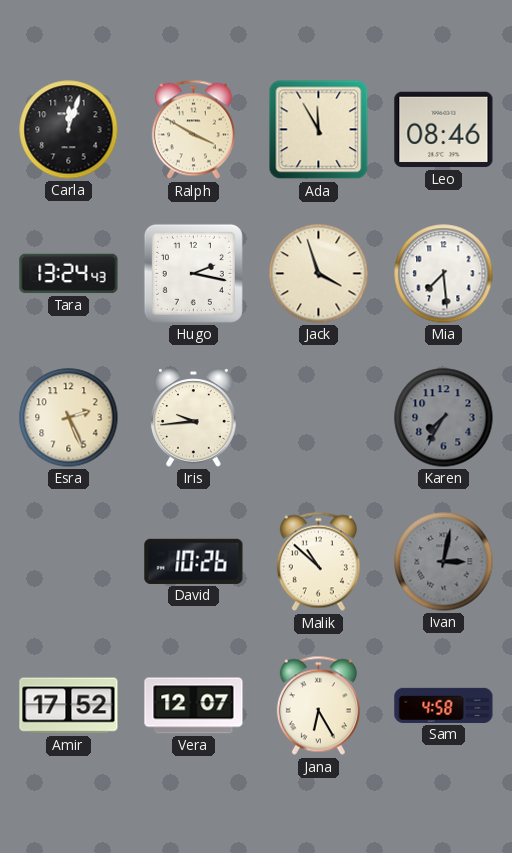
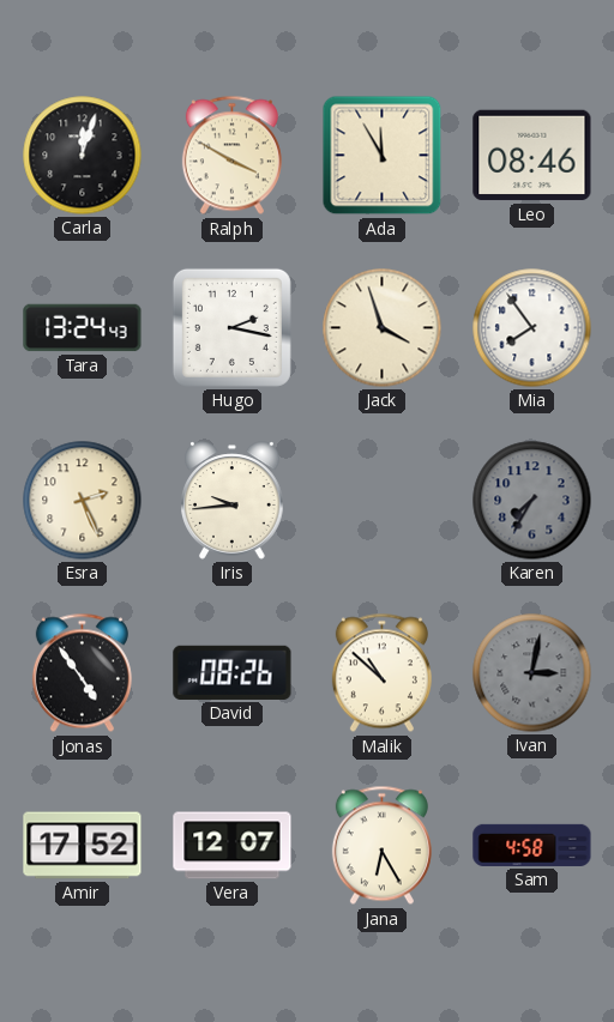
Mia: 7:29 -> 7:54
Jonas: none -> 4:54
David: 10:26 -> 08:26
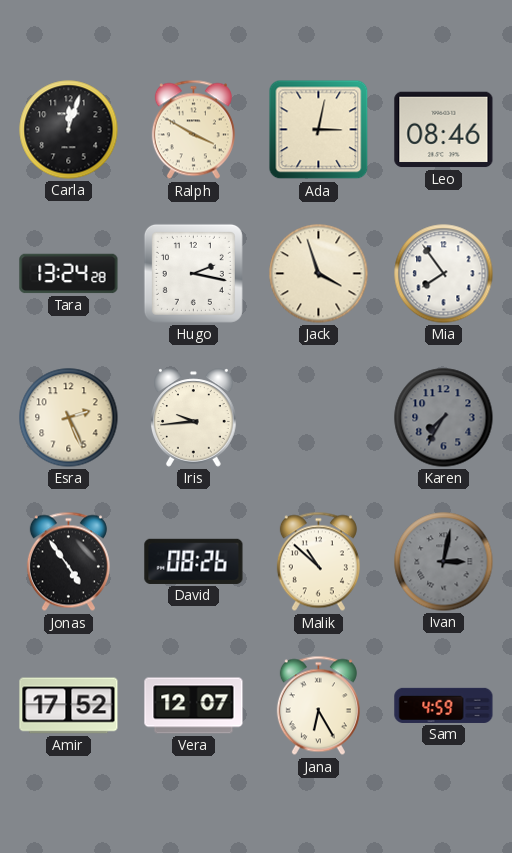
Ada: 11:55 -> 3:02
Tara: 13:24:43 -> 13:24:28
Sam: 4:58 -> 4:59
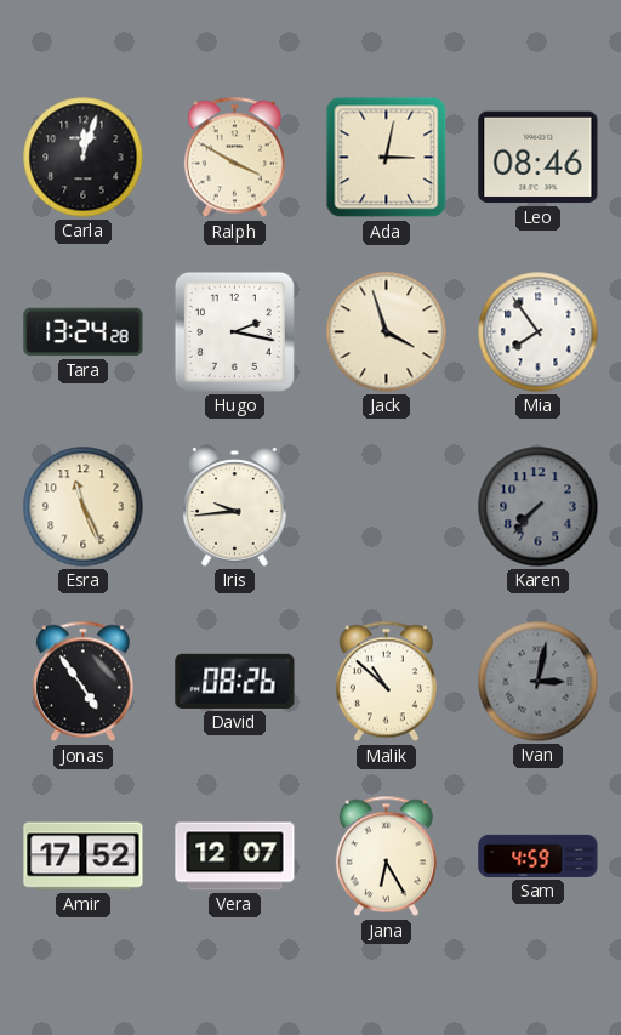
Esra: 2:26 -> 11:26
Karen: 7:35 -> 7:37
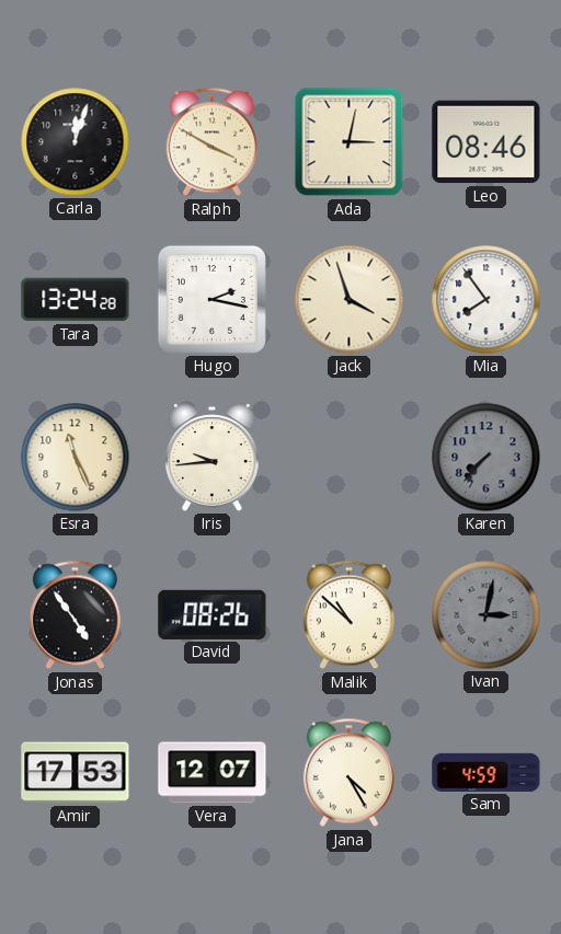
Amir: 17:52 -> 17:53
Jana: 6:25 -> 4:25
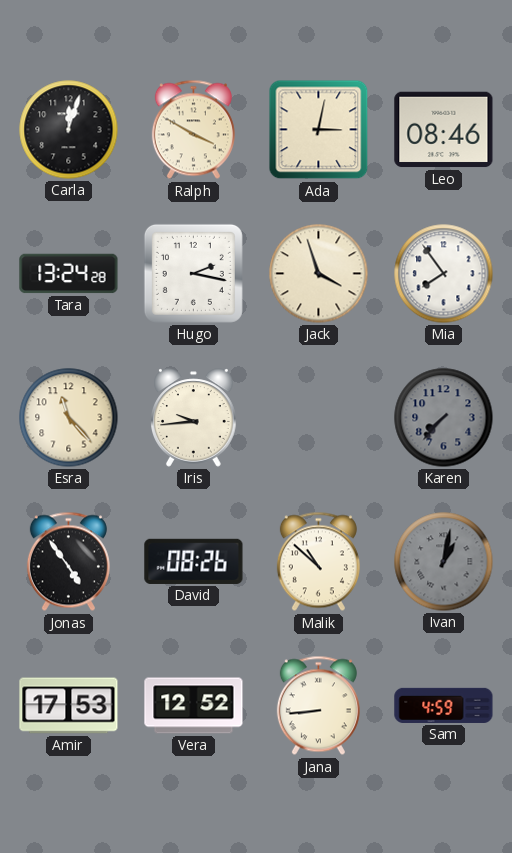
Esra: 11:26 -> 11:23
Ivan: 3:02 -> 1:02
Vera: 12:07 -> 12:52
Jana: 4:25 -> 8:44
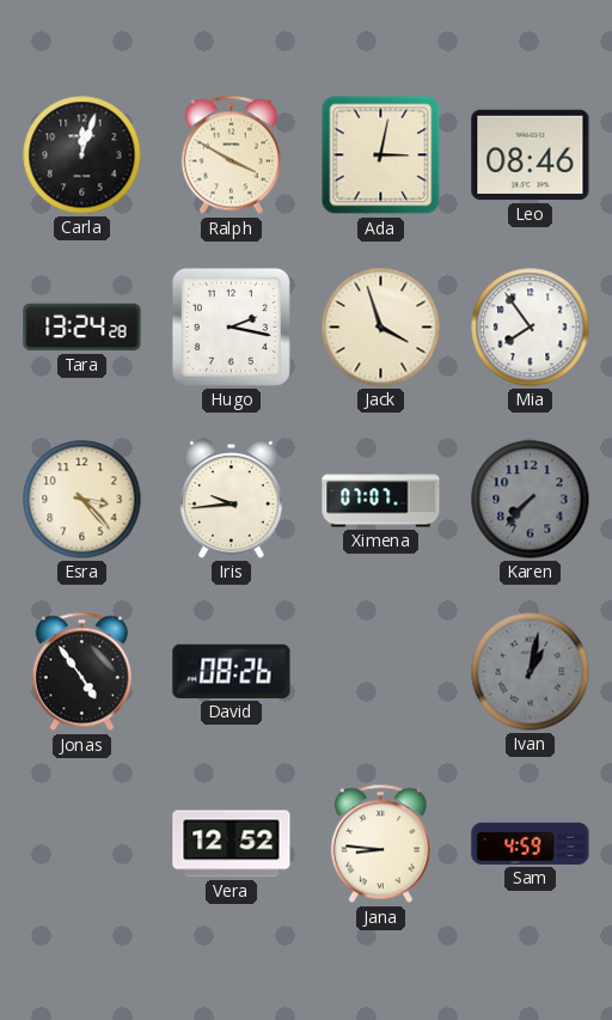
Esra: 11:23 -> 3:23
Ximena: none -> 07:07
Malik: 10:52 -> none
Amir: 17:53 -> none
Jana: 8:44 -> 8:46
